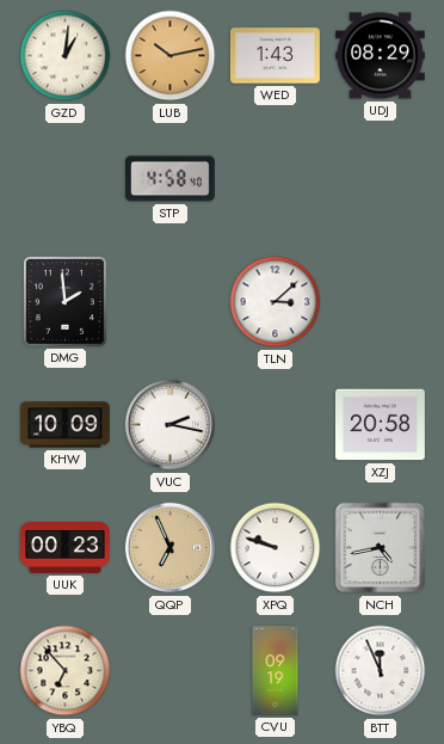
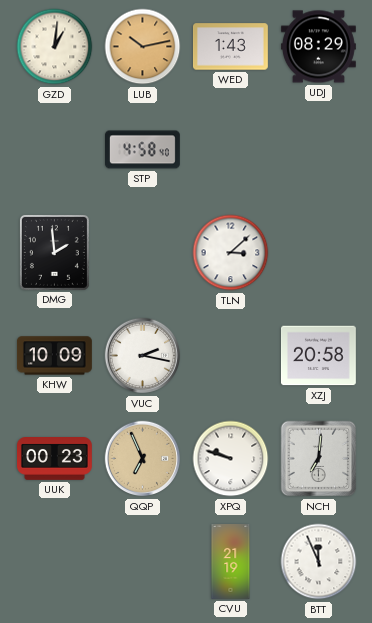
NCH: 4:43 -> 7:01
YBQ: 6:53 -> none
CVU: 09:19 -> 21:19
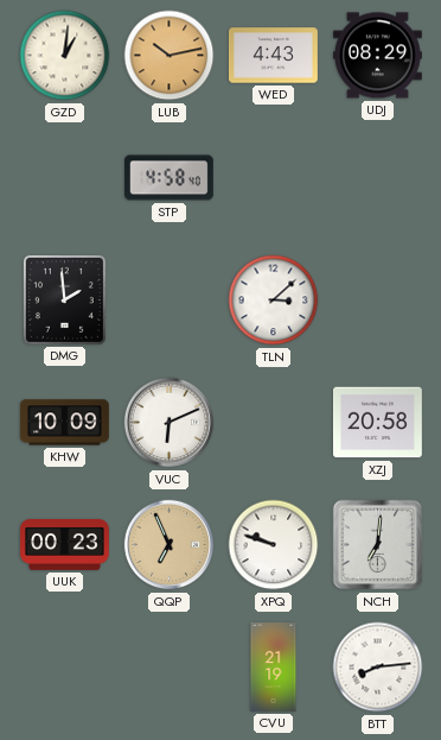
WED: 1:43 -> 4:43
VUC: 2:17 -> 6:11
BTT: 11:56 -> 8:14
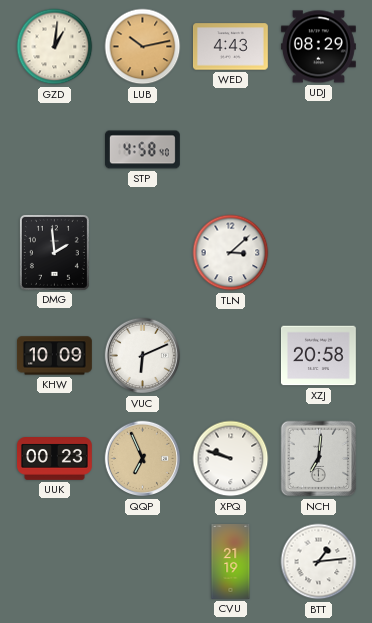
BTT: 8:14 -> 1:14
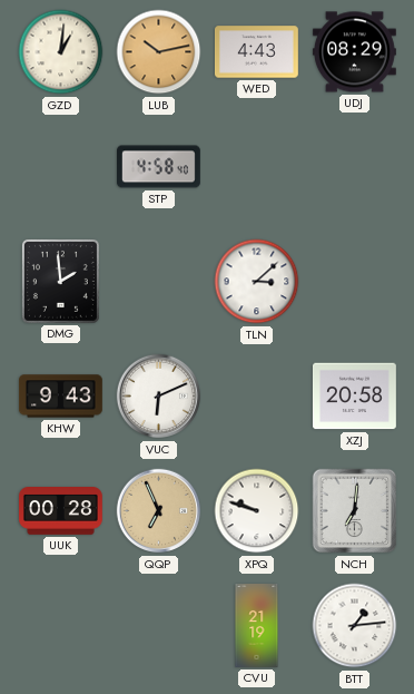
KHW: 10:09 -> 9:43
UUK: 00:23 -> 00:28
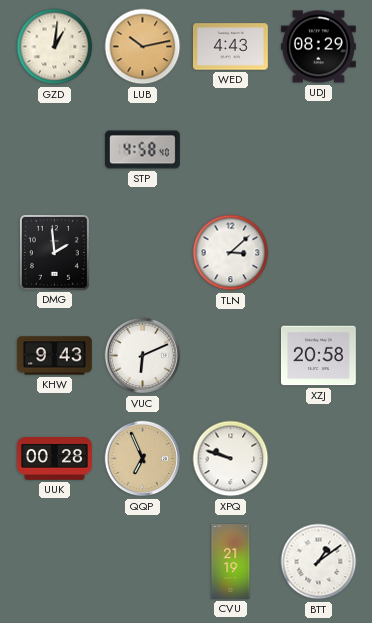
NCH: 7:01 -> none
BTT: 1:14 -> 1:09
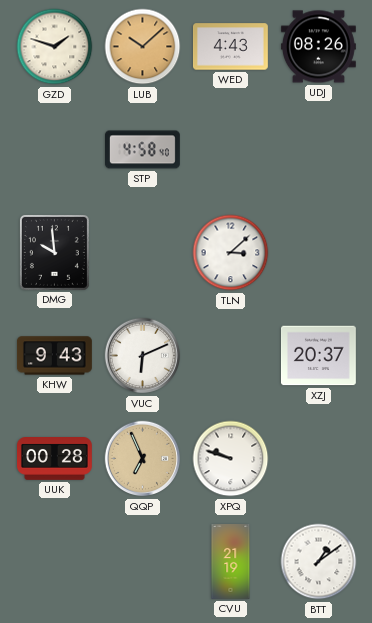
GZD: 1:01 -> 1:48
LUB: 10:13 -> 10:08
UDJ: 08:29 -> 08:26
DMG: 1:59 -> 9:59
XZJ: 20:58 -> 20:37
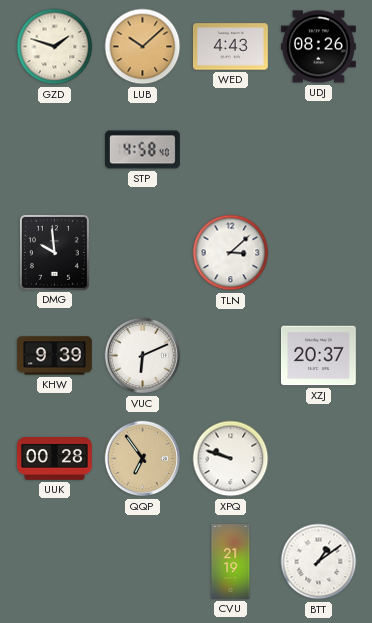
KHW: 9:43 -> 9:39
QQP: 6:56 -> 6:54
